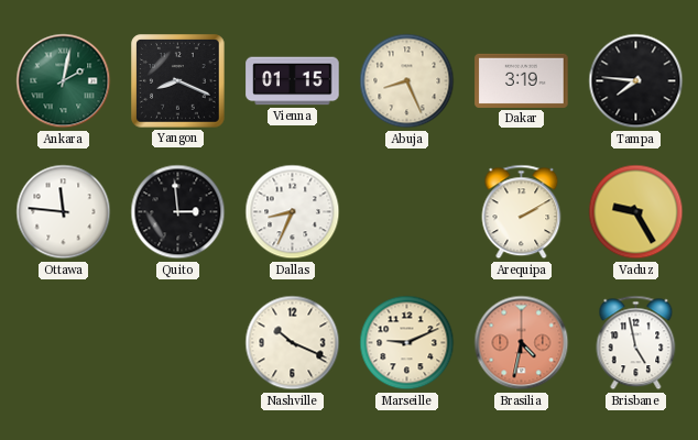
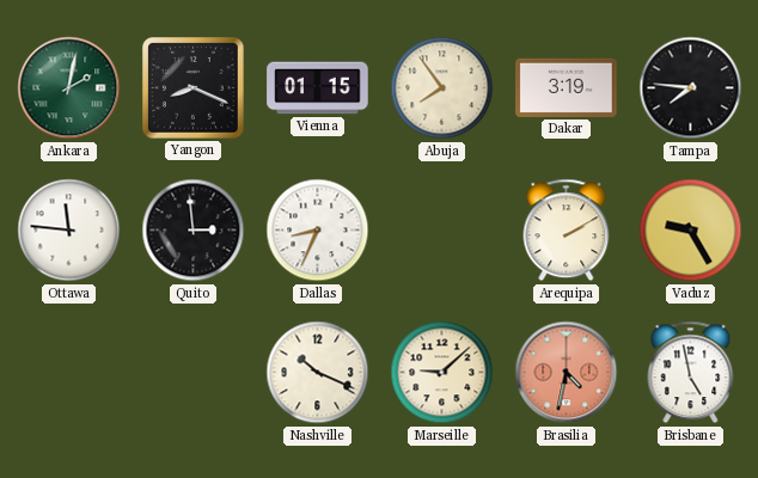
Abuja: 8:26 -> 7:54
Marseille: 9:11 -> 9:08
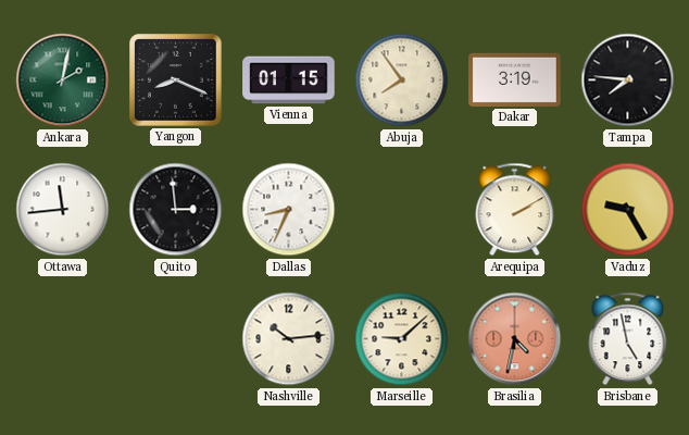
Ottawa: 11:46 -> 11:44
Nashville: 10:19 -> 10:14
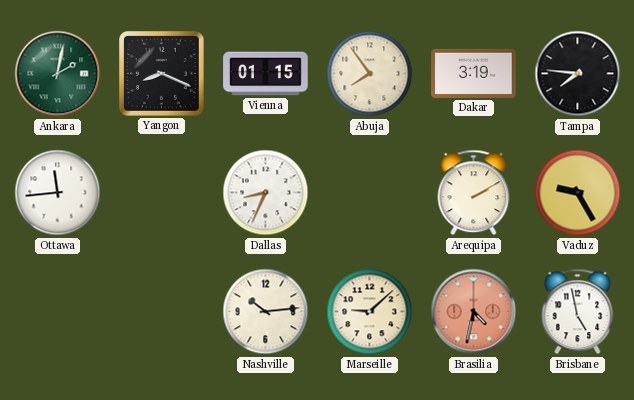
Quito: 2:59 -> none
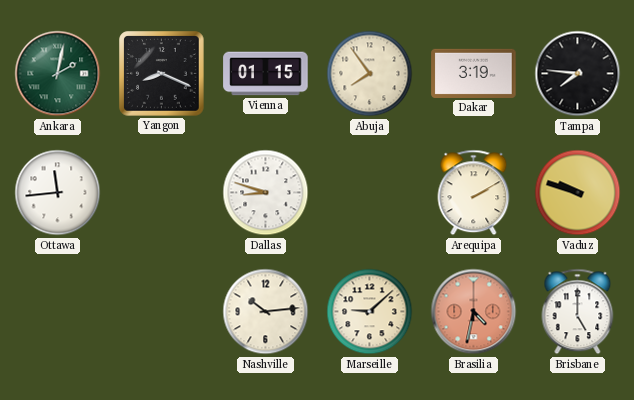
Dallas: 8:34 -> 8:48
Vaduz: 9:25 -> 9:48
Brisbane: 4:58 -> 5:00
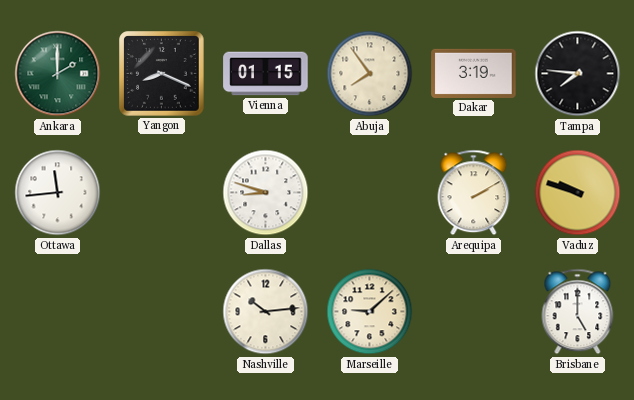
Ankara: 2:02 -> 2:00
Brasilia: 4:32 -> none
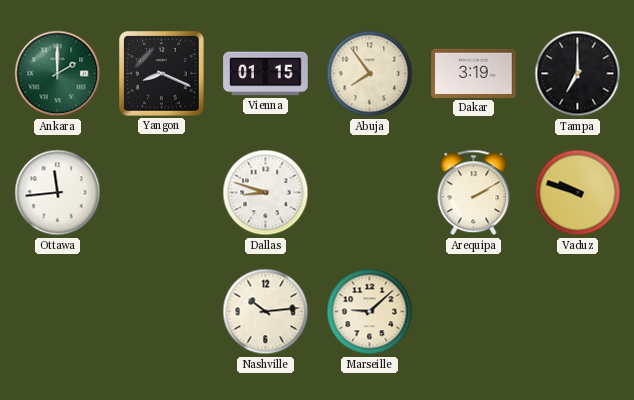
Tampa: 7:46 -> 7:00
Brisbane: 5:00 -> none
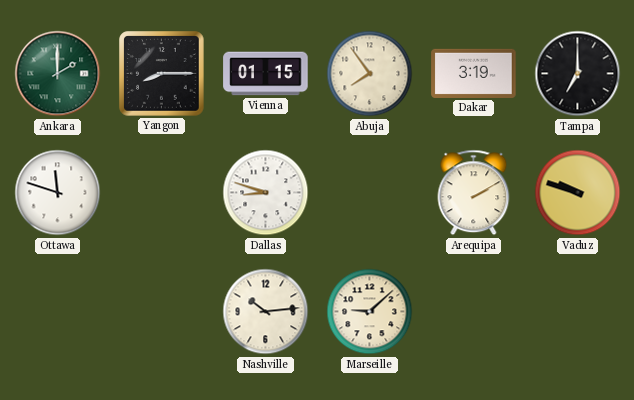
Yangon: 8:19 -> 8:15
Ottawa: 11:44 -> 11:48
